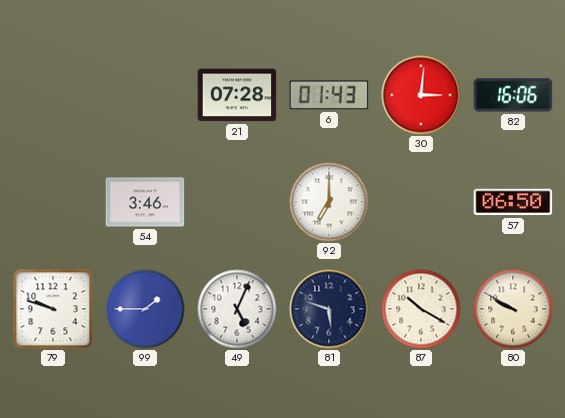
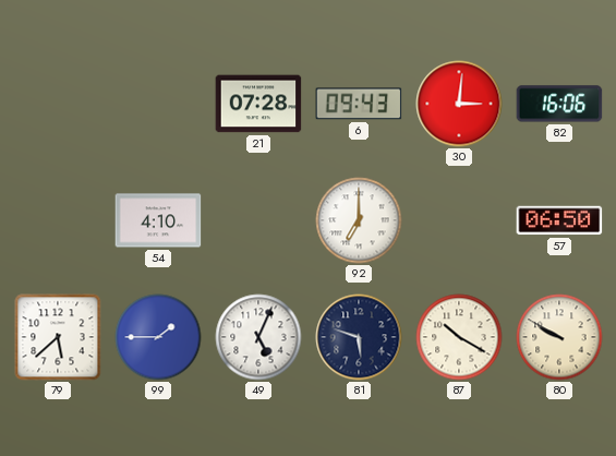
6: 01:43 -> 09:43
54: 3:46 -> 4:10
79: 9:48 -> 5:38
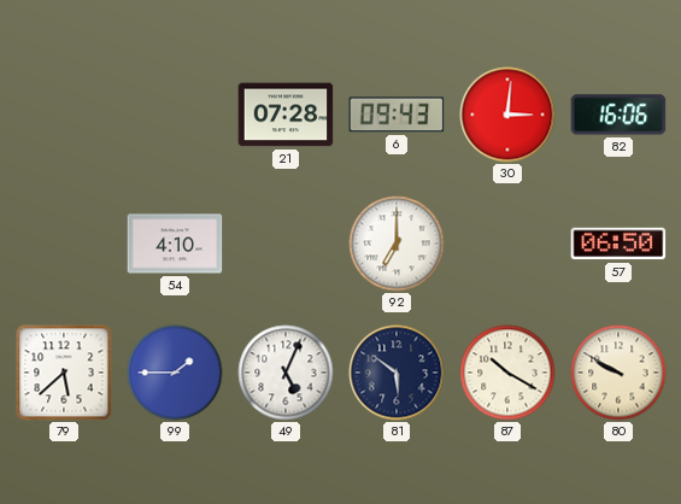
81: 5:48 -> 5:51
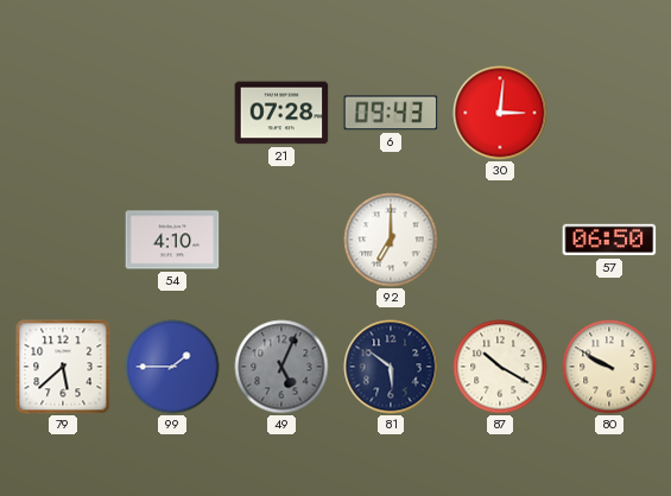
82: 16:06 -> none
49 dial: white -> grey
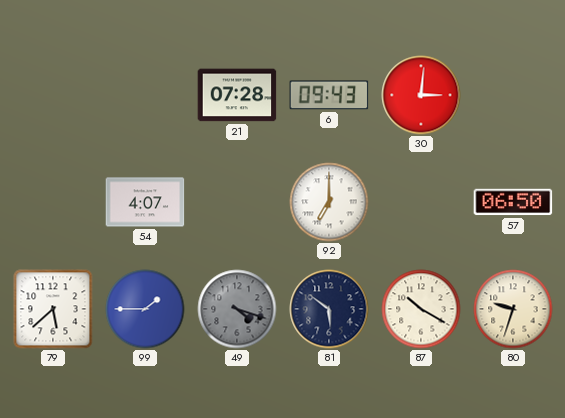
54: 4:10 -> 4:07
49: 5:04 -> 4:18
80: 9:50 -> 9:33
